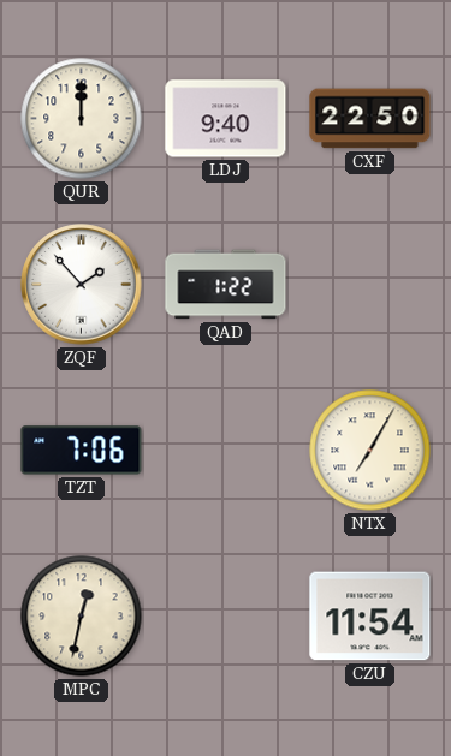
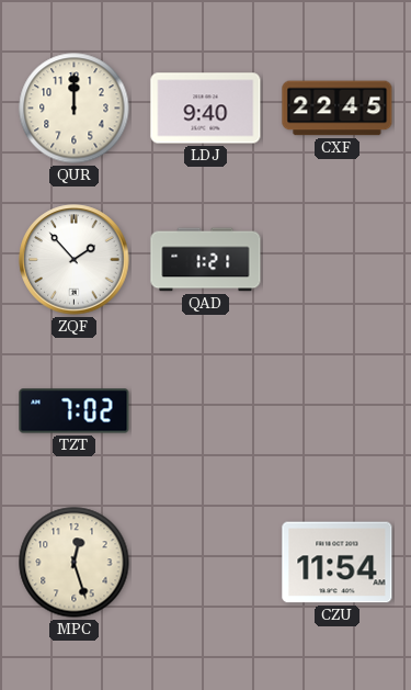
CXF: 22:50 -> 22:45
QAD: 1:22 -> 1:21
TZT: 7:06 -> 7:02
NTX: 7:05 -> none
MPC: 12:32 -> 12:27
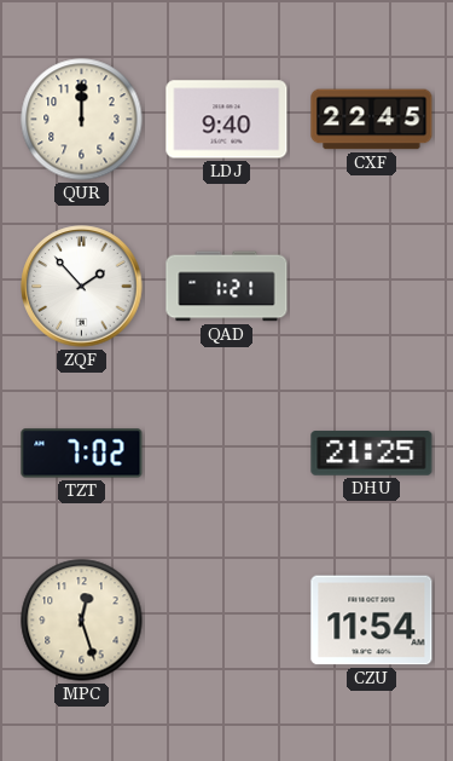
DHU: none -> 21:25
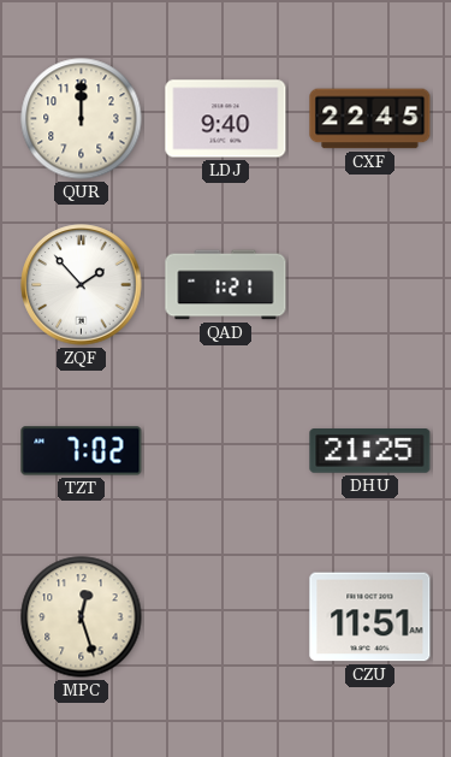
CZU: 11:54 -> 11:51
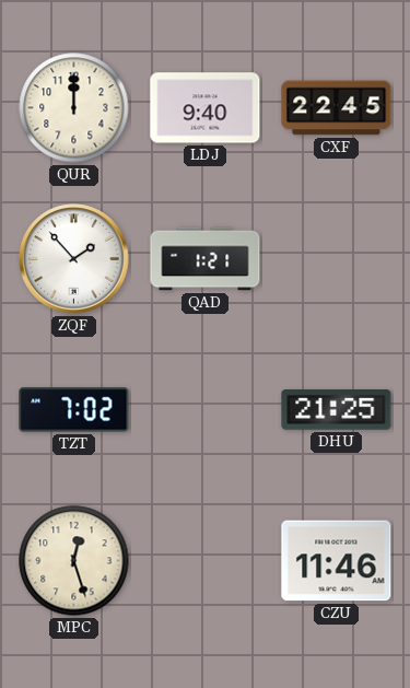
CZU: 11:51 -> 11:46
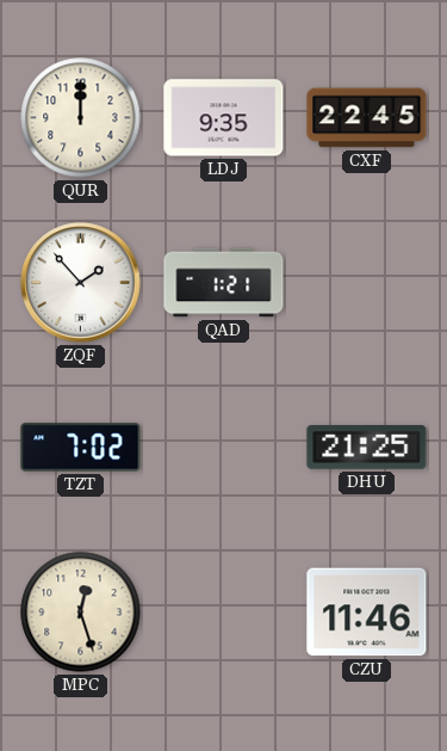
LDJ: 9:40 -> 9:35
